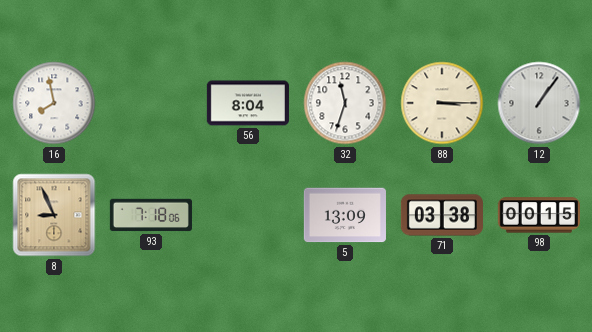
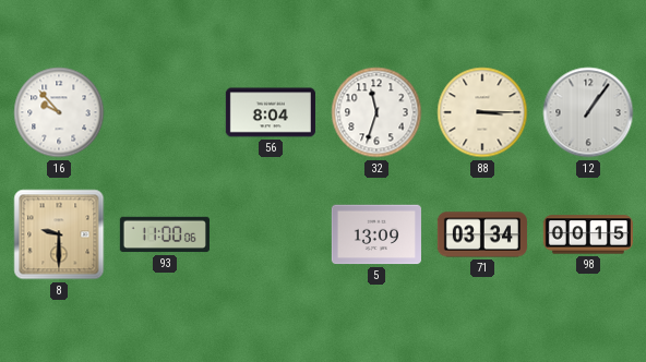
16: 7:58 -> 9:53
8: 8:56 -> 9:30
93: 7:18 -> 11:00
71: 03:38 -> 03:34
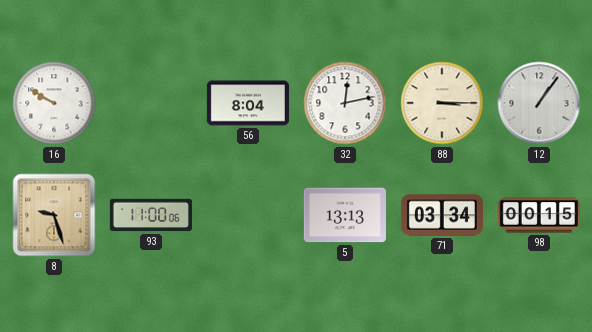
16: 9:53 -> 9:50
32: 11:33 -> 12:13
8: 9:30 -> 9:27
5: 13:09 -> 13:13
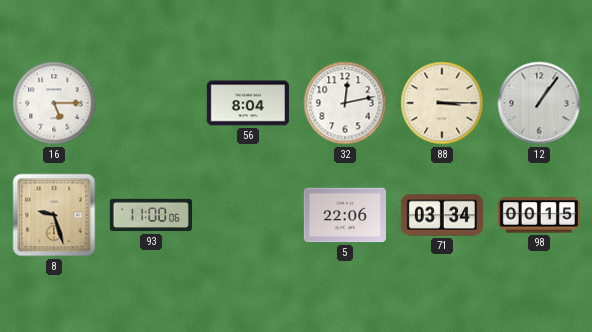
16: 9:50 -> 5:15
5: 13:13 -> 22:06
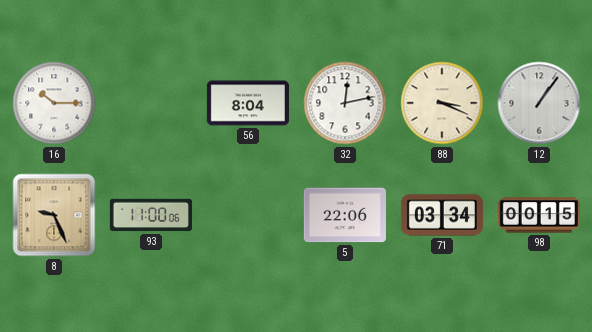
16: 5:15 -> 10:15
88: 3:15 -> 3:19
8: 9:27 -> 9:26
